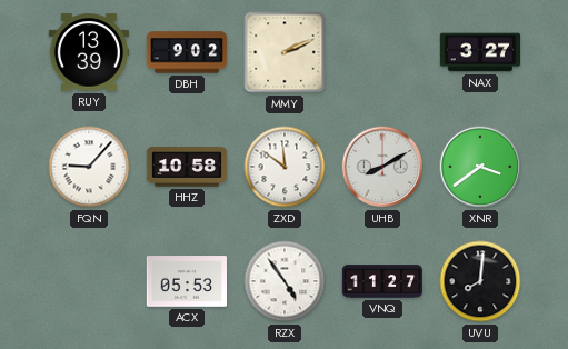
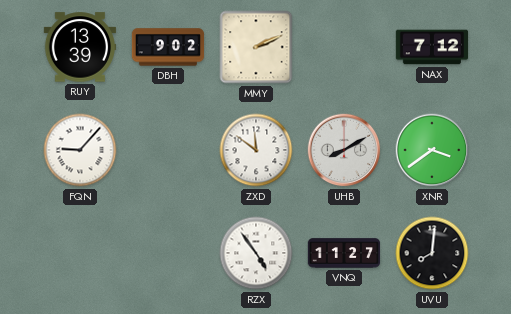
NAX: 3:27 -> 7:12
HHZ: 10:58 -> none
ACX: 05:53 -> none
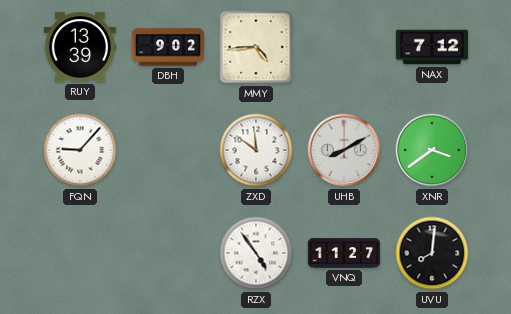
MMY: 2:11 -> 4:44
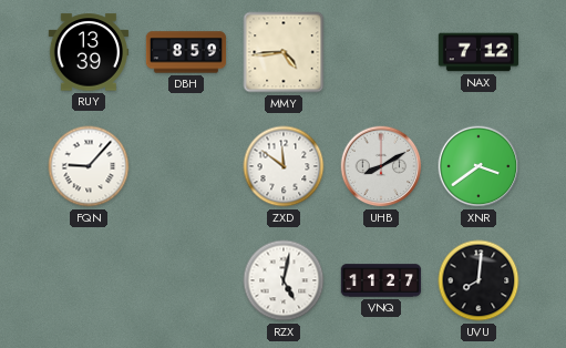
DBH: 9:02 -> 8:59
RZX: 4:54 -> 5:02
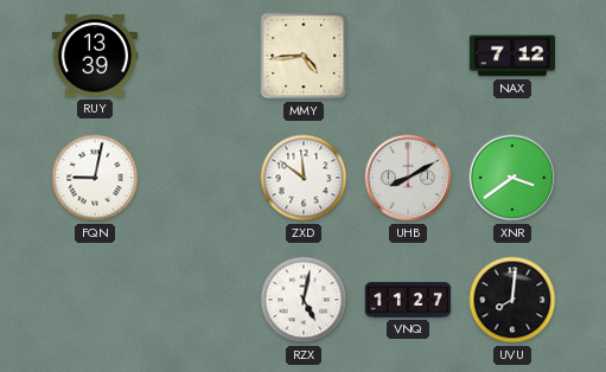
DBH: 8:59 -> none
FQN: 9:07 -> 9:02
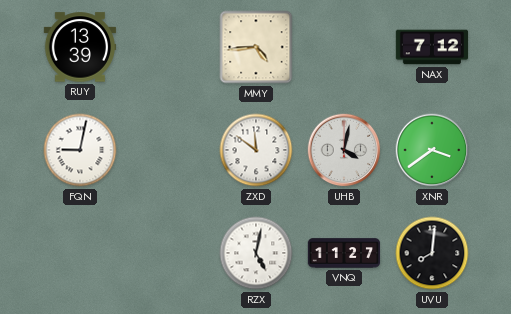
UHB: 8:10 -> 4:02
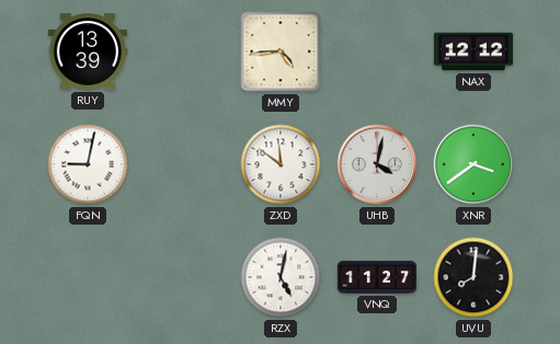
NAX: 7:12 -> 12:12
